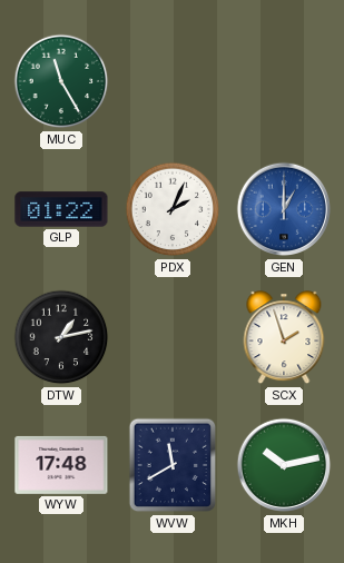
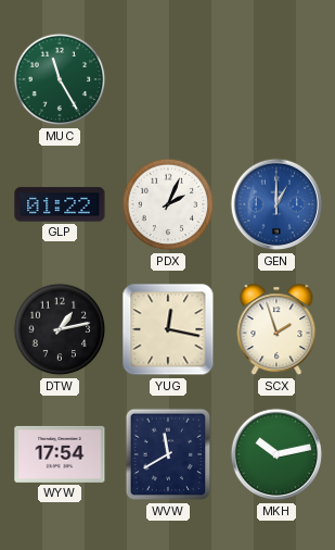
YUG: none -> 12:17
WYW: 17:48 -> 17:54
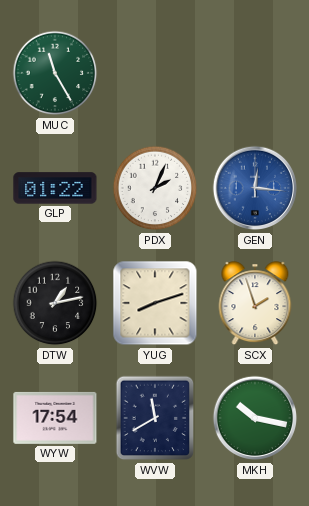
GEN: 1:00 -> 12:16
YUG: 12:17 -> 8:12
MKH: 10:13 -> 10:17
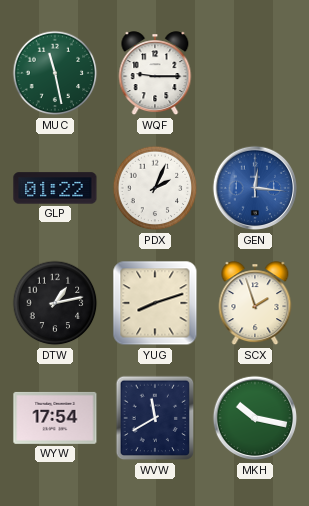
MUC: 11:25 -> 11:28
WQF: none -> 9:15
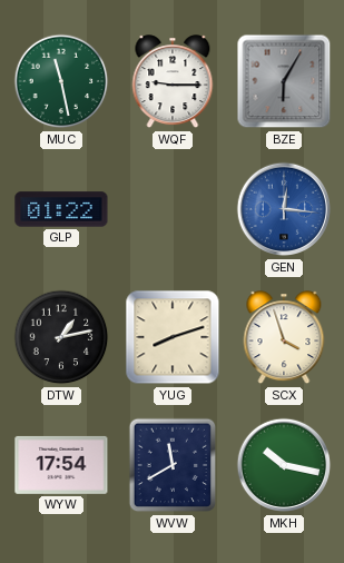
BZE: none -> 6:05
PDX: 2:04 -> none
SCX: 1:57 -> 3:57
